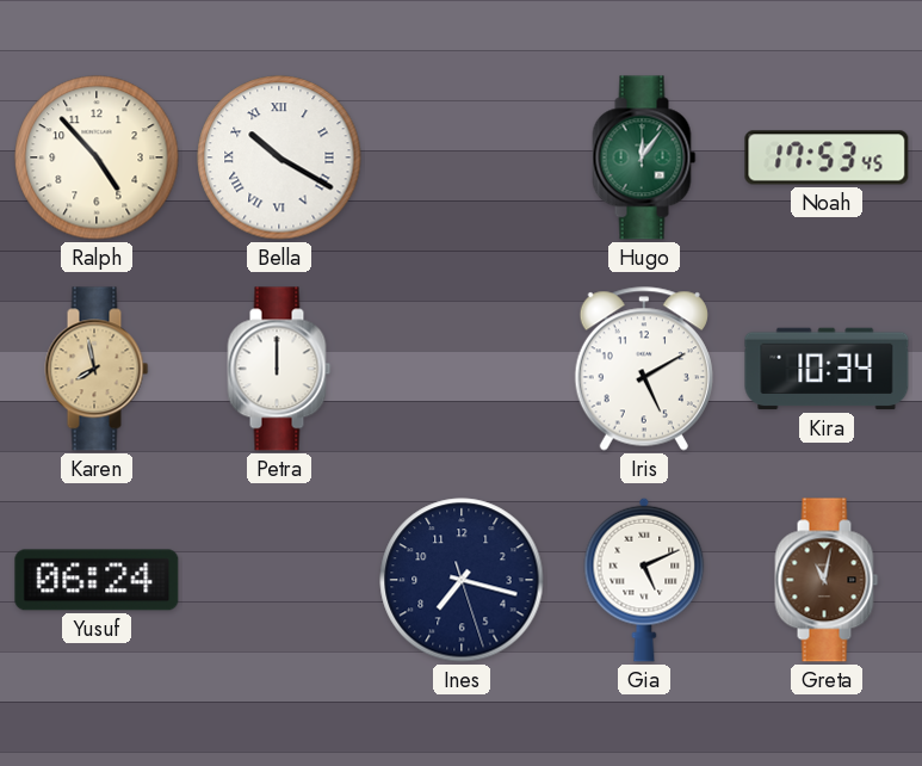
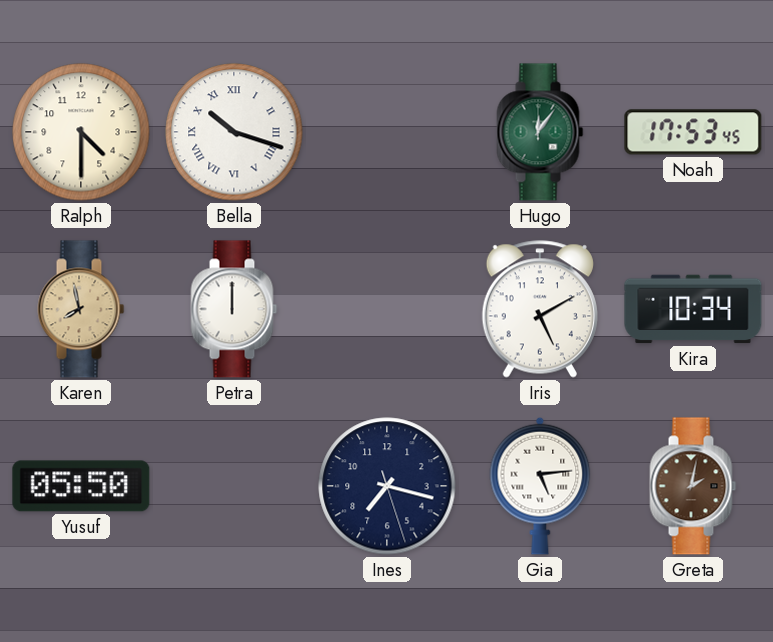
Ralph: 4:53 -> 4:30
Bella: 10:20 -> 10:18
Yusuf: 06:24 -> 05:50
Gia: 5:11 -> 5:14
Greta: 11:02 -> 2:02
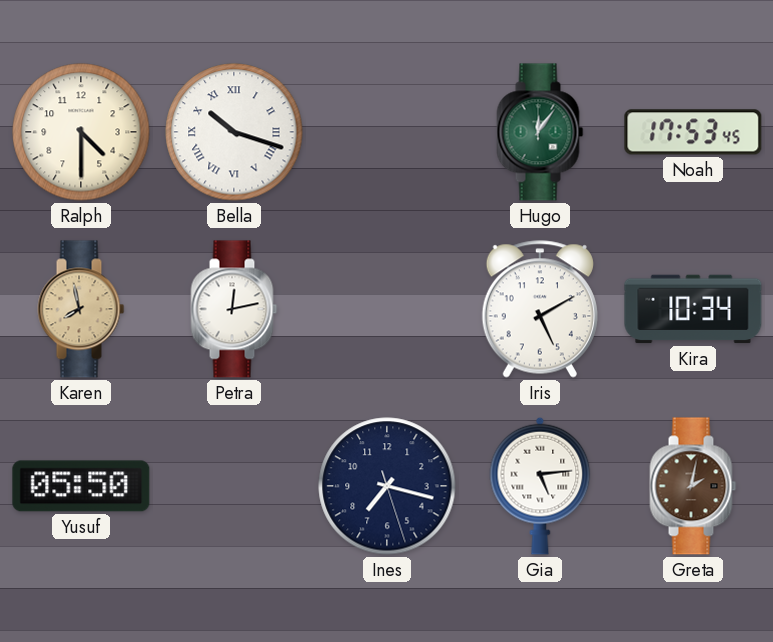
Petra: 12:00 -> 12:13
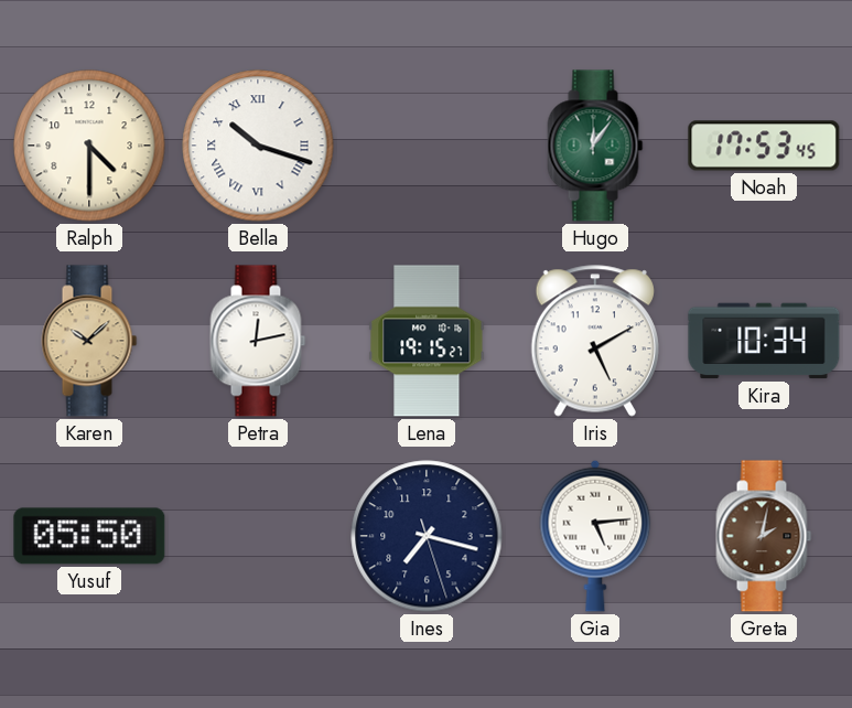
Karen: 7:58 -> 10:08
Lena: none -> 19:15
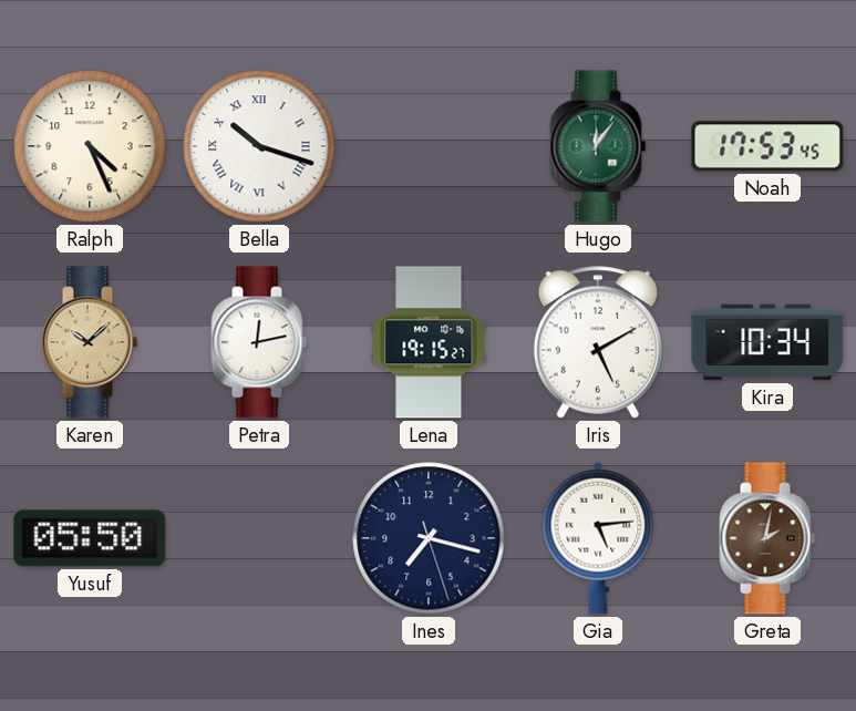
Ralph: 4:30 -> 4:26
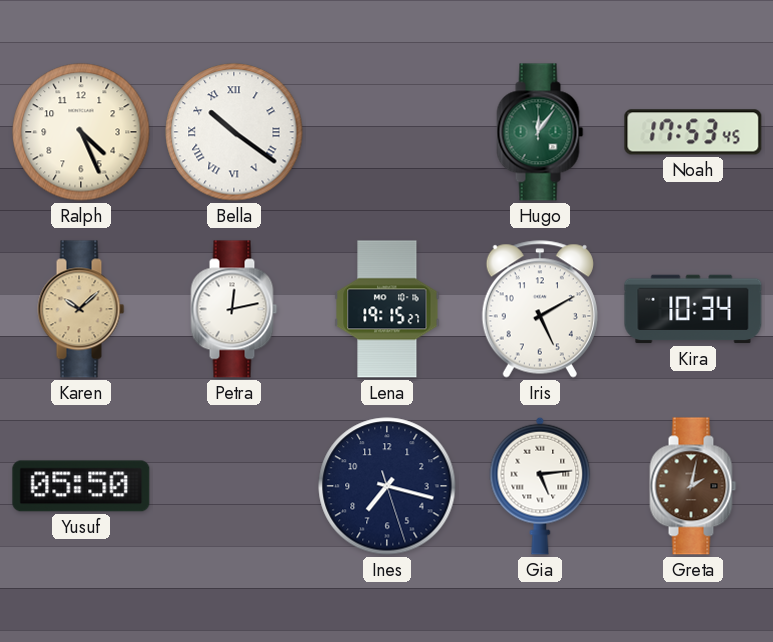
Bella: 10:18 -> 10:21
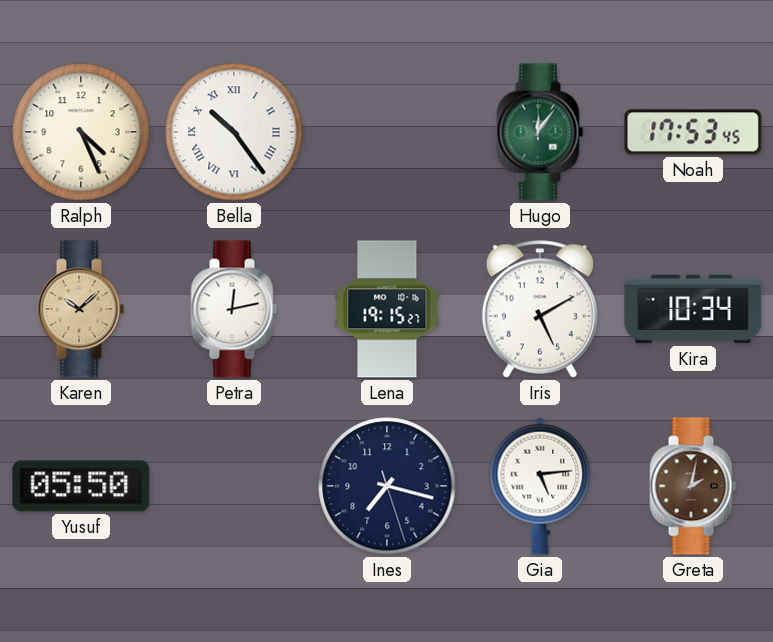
Bella: 10:21 -> 10:24
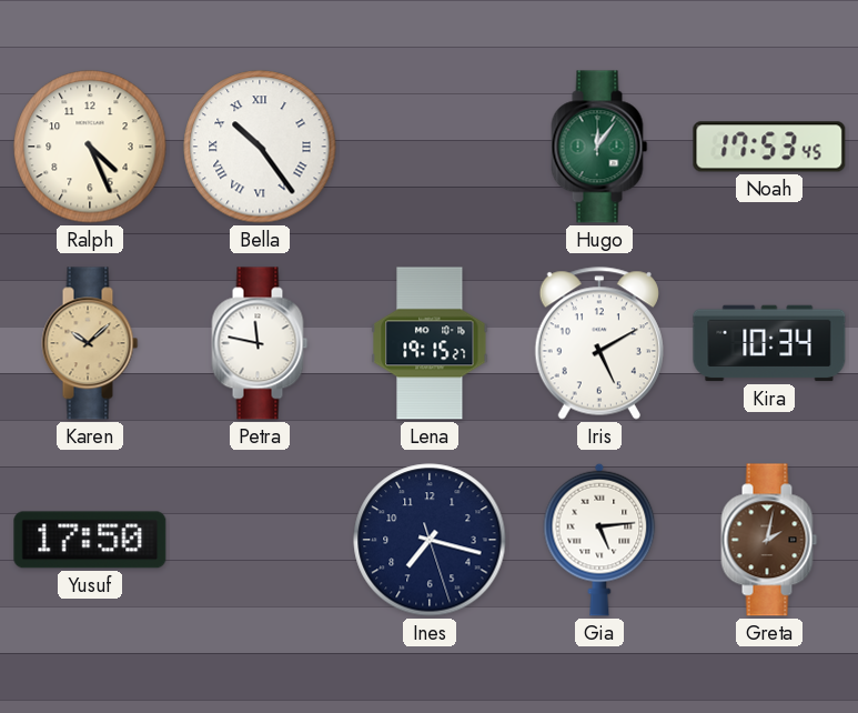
Petra: 12:13 -> 11:47
Yusuf: 05:50 -> 17:50
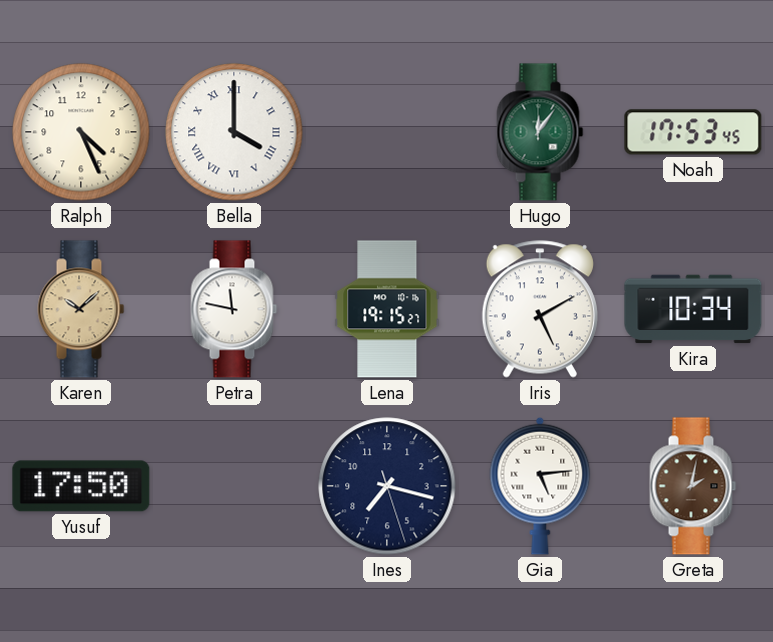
Bella: 10:24 -> 4:00
